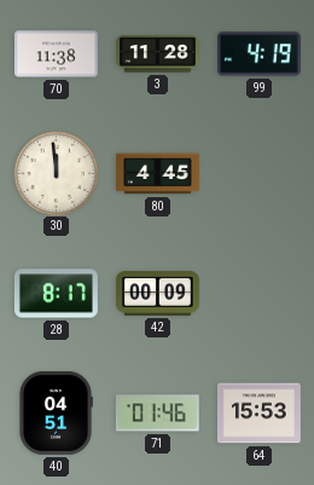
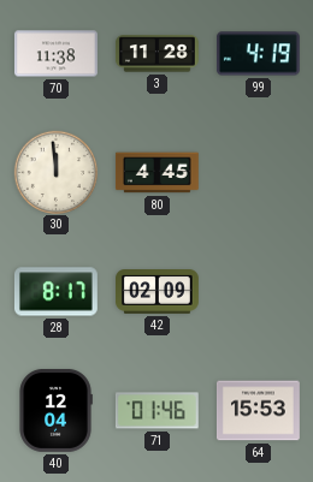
42: 00:09 -> 02:09
40: 04:51 -> 12:04
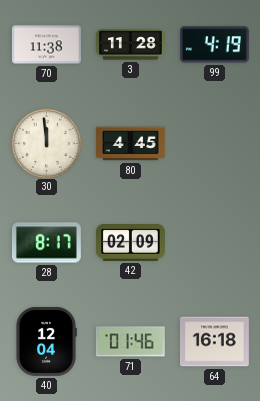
64: 15:53 -> 16:18
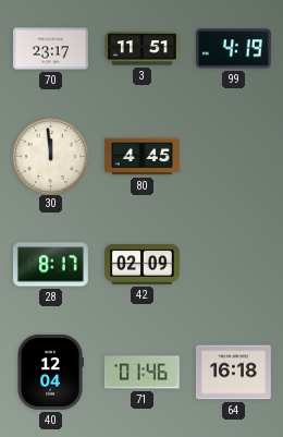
70: 11:38 -> 23:17
3: 11:28 -> 11:51
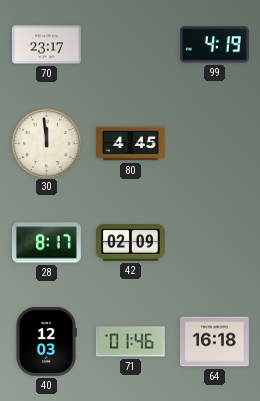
3: 11:51 -> none
40: 12:04 -> 12:03
